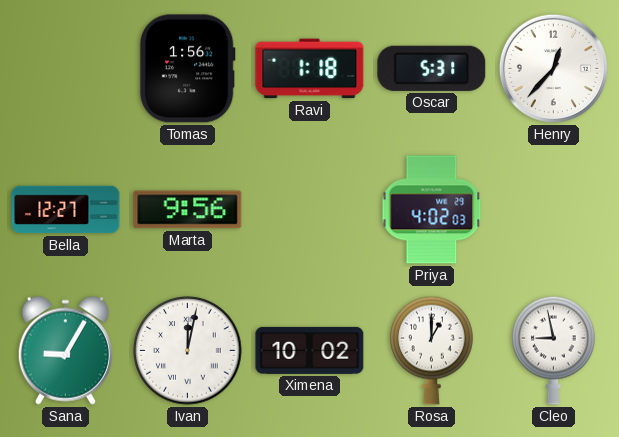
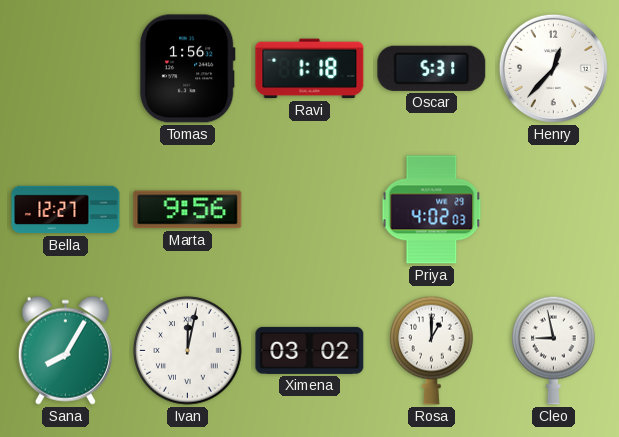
Sana: 9:05 -> 8:05
Ximena: 10:02 -> 03:02
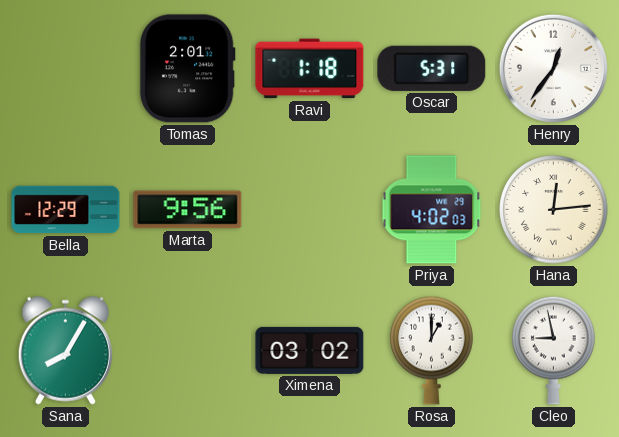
Tomas: 1:56 -> 2:01
Henry: 12:37 -> 12:36
Bella: 12:27 -> 12:29
Hana: none -> 12:14
Ivan: 12:02 -> none
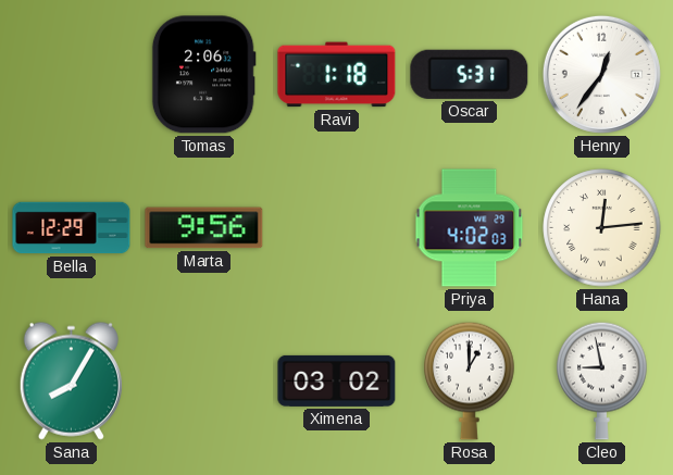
Tomas: 2:01 -> 2:06
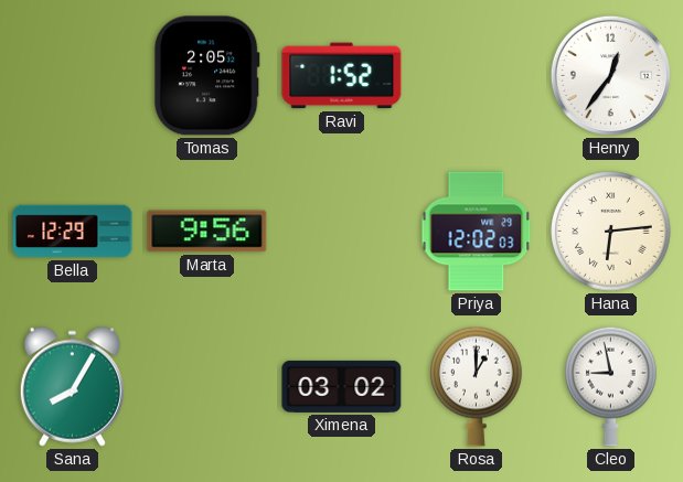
Tomas: 2:06 -> 2:05
Ravi: 1:18 -> 1:52
Oscar: 5:31 -> none
Priya: 4:02 -> 12:02
Hana: 12:14 -> 6:14
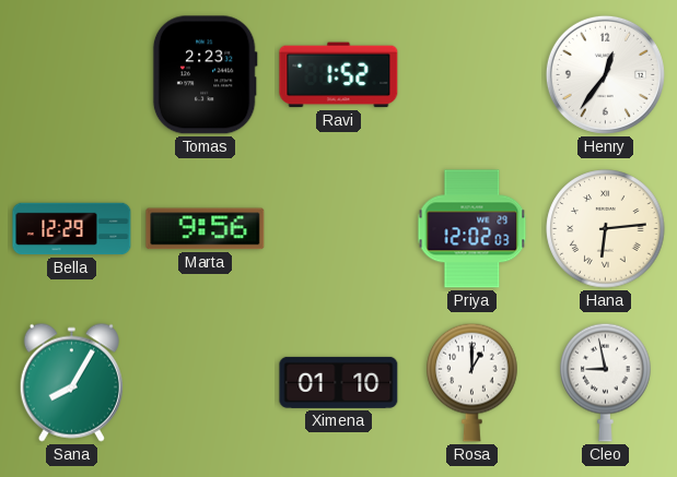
Tomas: 2:05 -> 2:23
Ximena: 03:02 -> 01:10
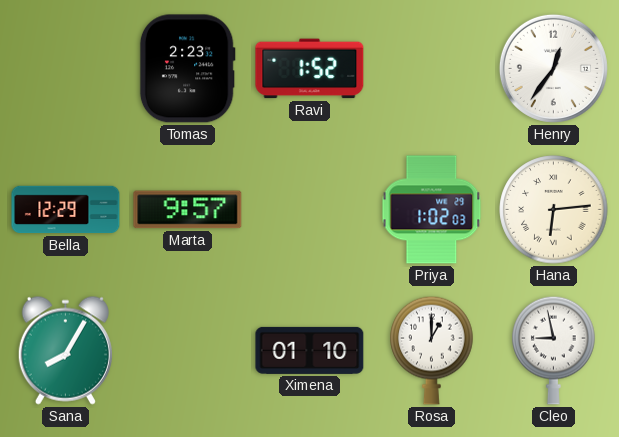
Marta: 9:56 -> 9:57
Priya: 12:02 -> 1:02
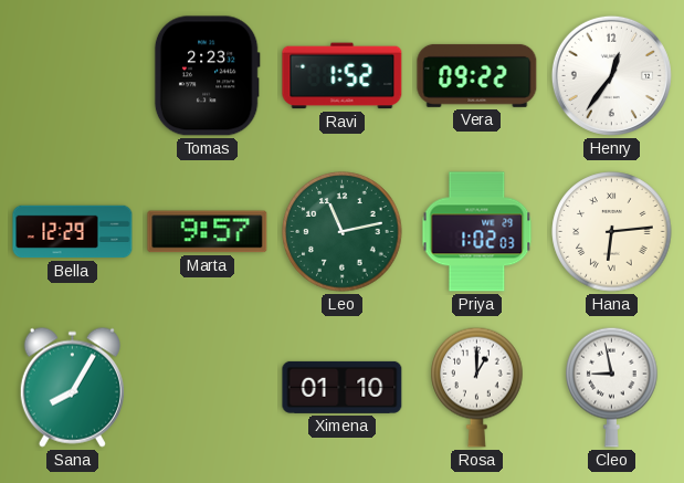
Vera: none -> 09:22
Leo: none -> 11:13
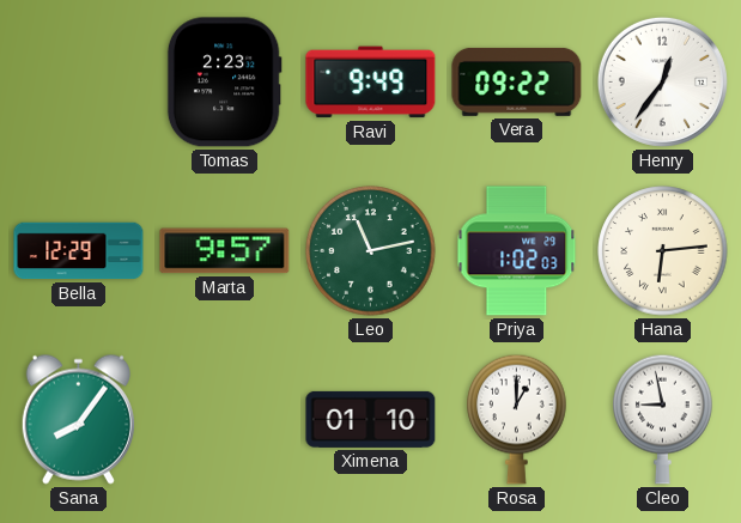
Ravi: 1:52 -> 9:49
Sana: 8:05 -> 8:06
